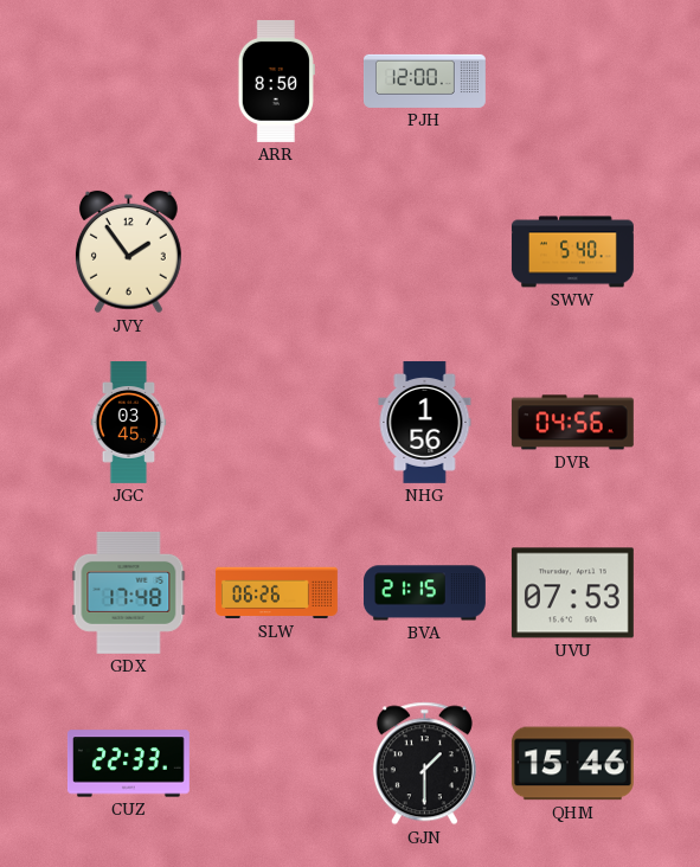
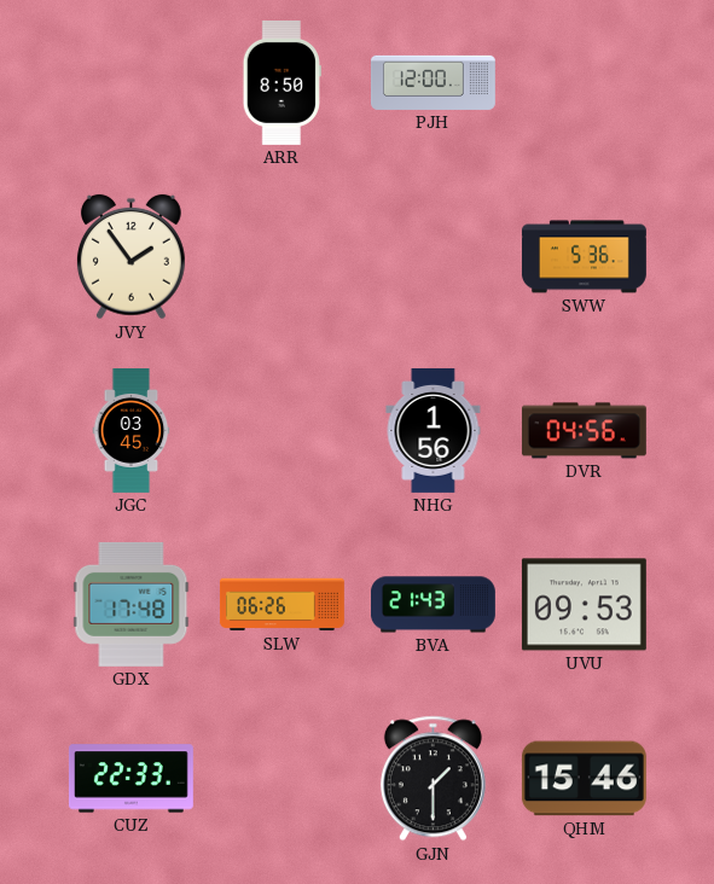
SWW: 5:40 -> 5:36
BVA: 21:15 -> 21:43
UVU: 07:53 -> 09:53
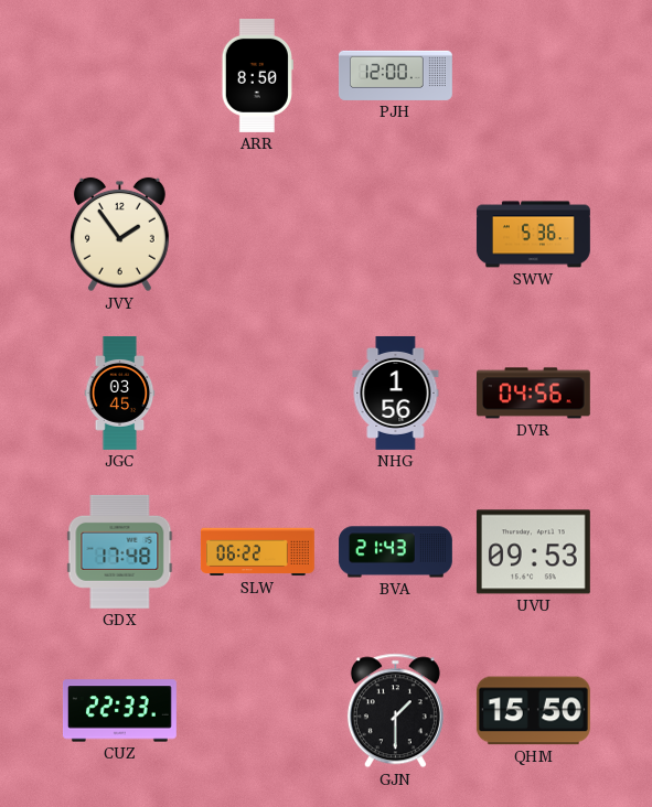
SLW: 06:26 -> 06:22
QHM: 15:46 -> 15:50
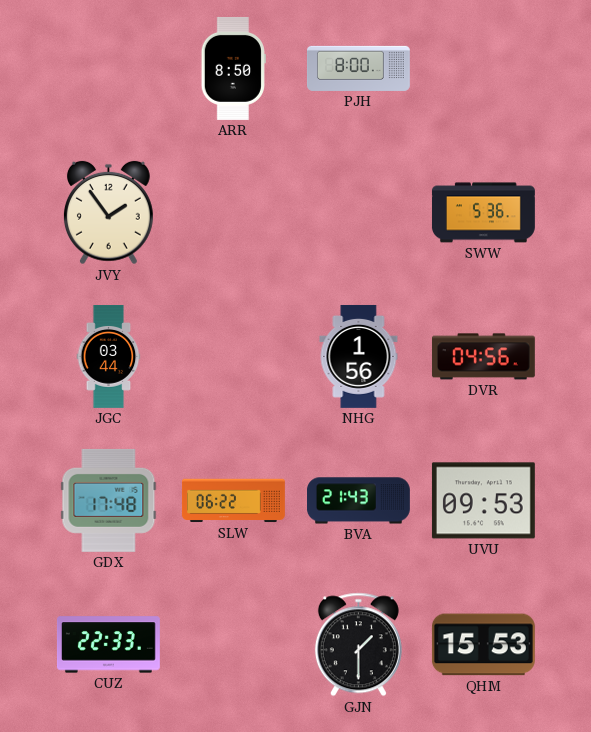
PJH: 12:00 -> 8:00
JGC: 03:45 -> 03:44
QHM: 15:50 -> 15:53
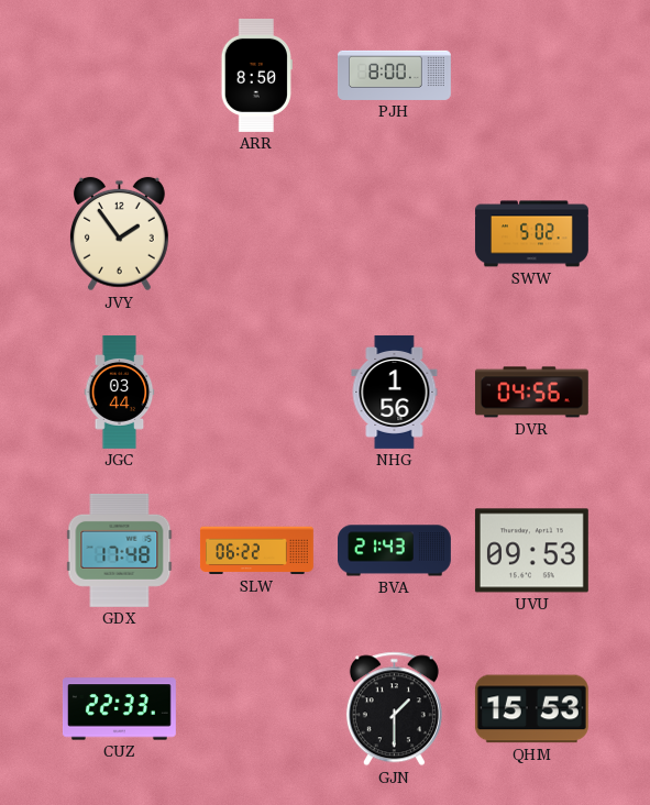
SWW: 5:36 -> 5:02
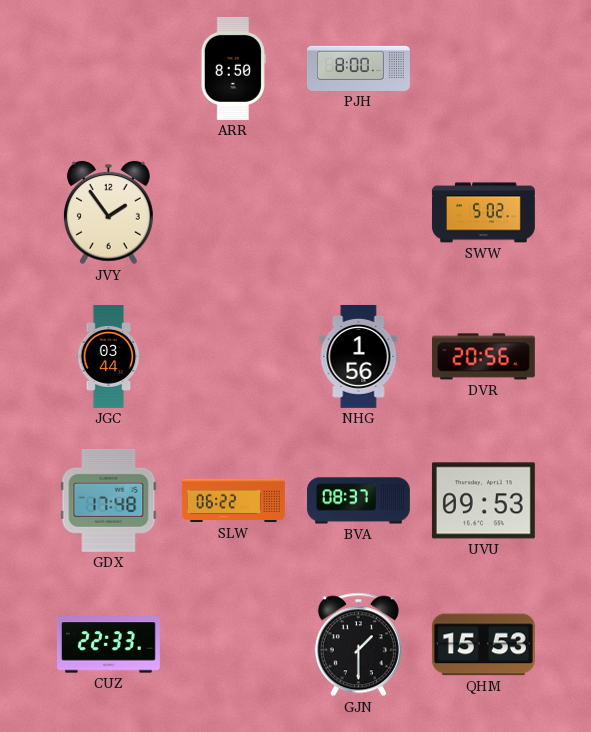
DVR: 04:56 -> 20:56
BVA: 21:43 -> 08:37
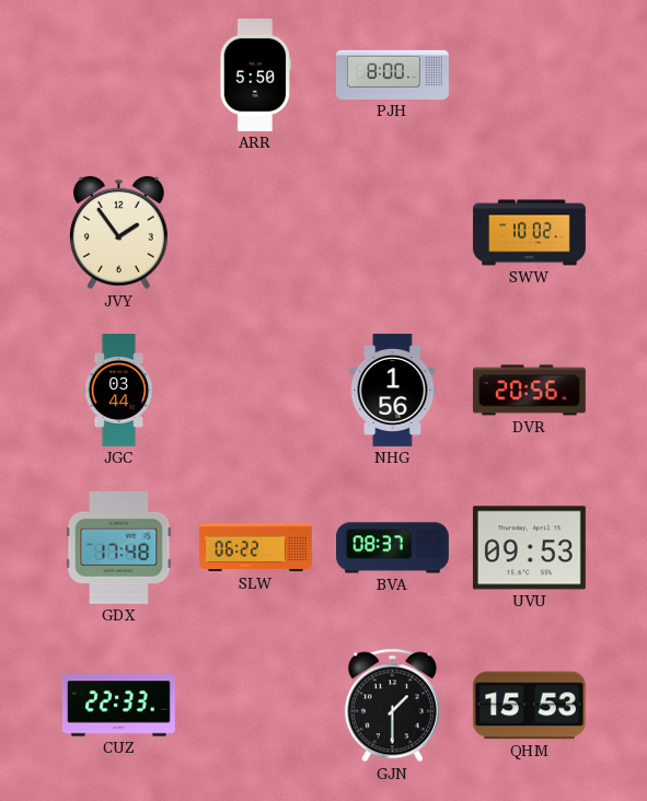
ARR: 8:50 -> 5:50
SWW: 5:02 -> 10:02
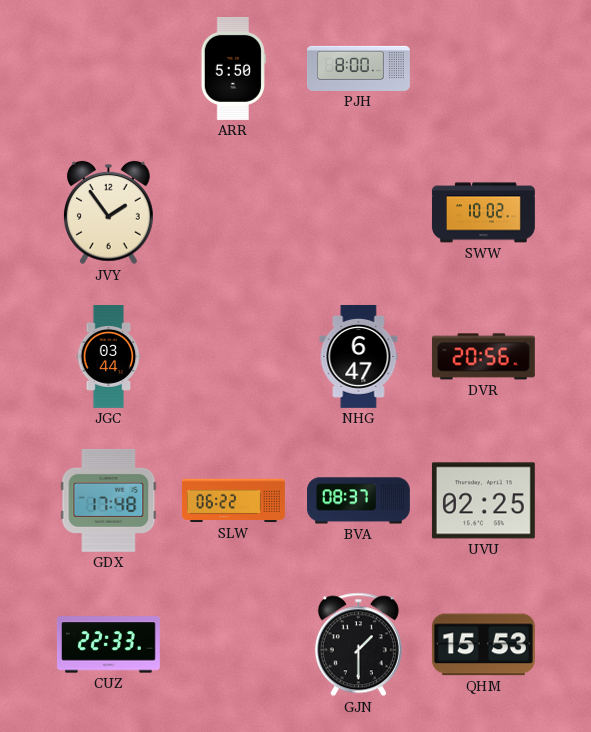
NHG: 1:56 -> 6:47
UVU: 09:53 -> 02:25
